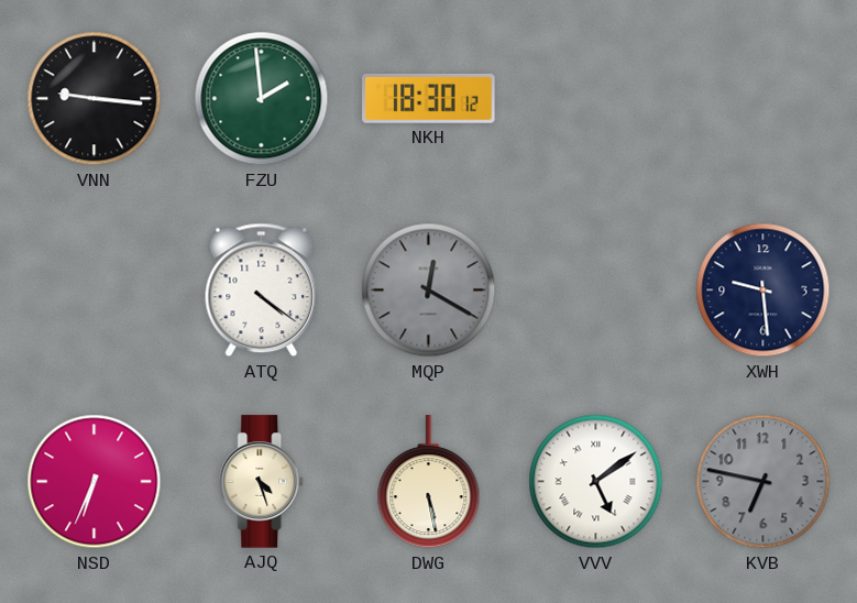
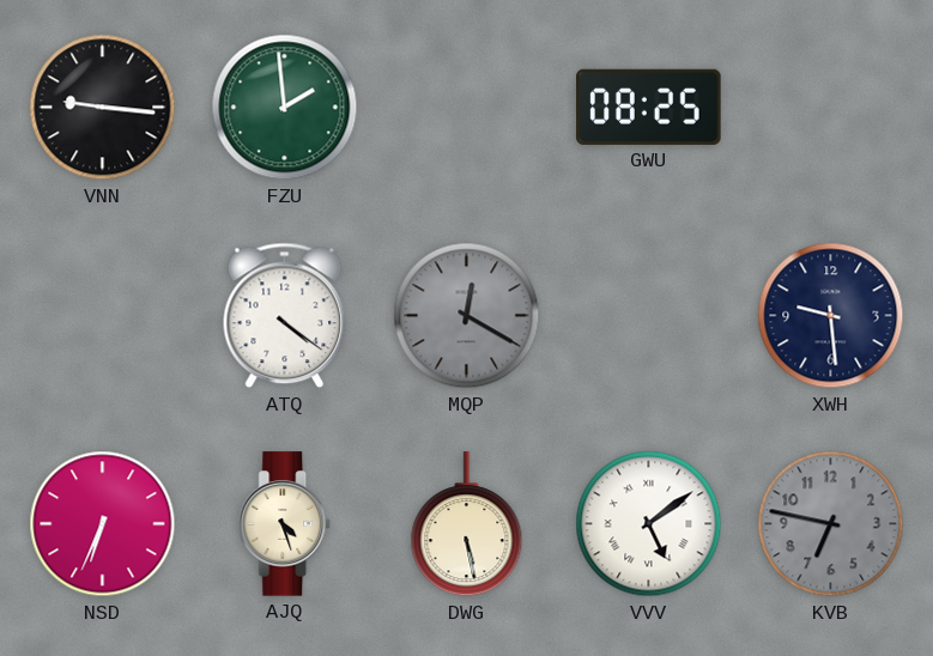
NKH: 18:30 -> none
GWU: none -> 08:25
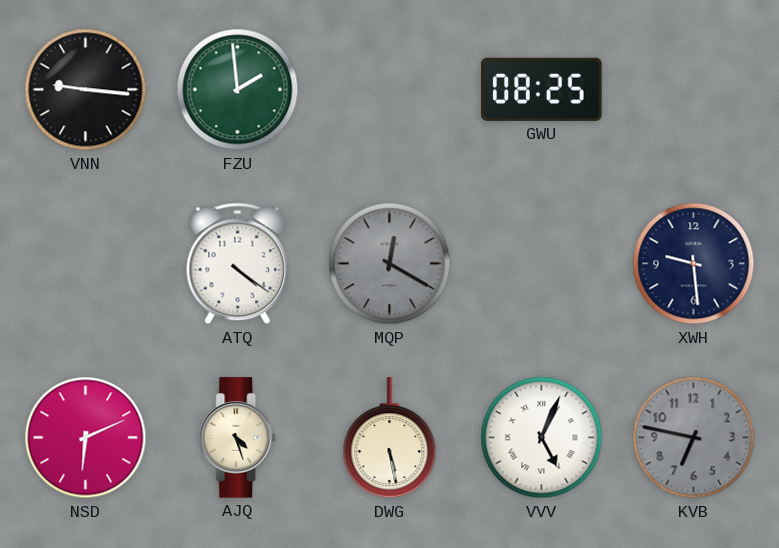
NSD: 6:34 -> 6:11
VVV: 5:09 -> 5:04
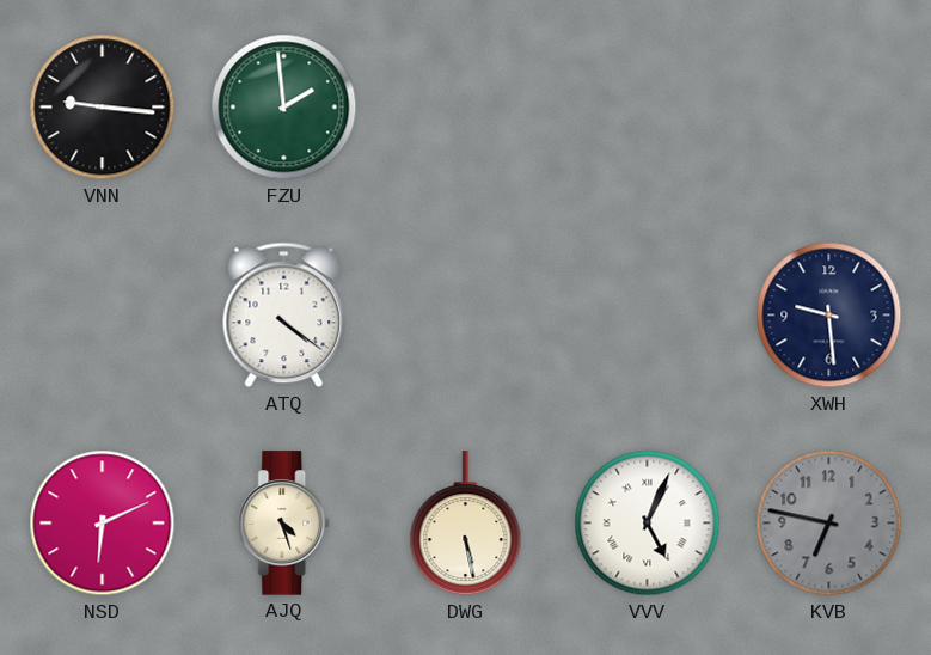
GWU: 08:25 -> none
MQP: 12:20 -> none
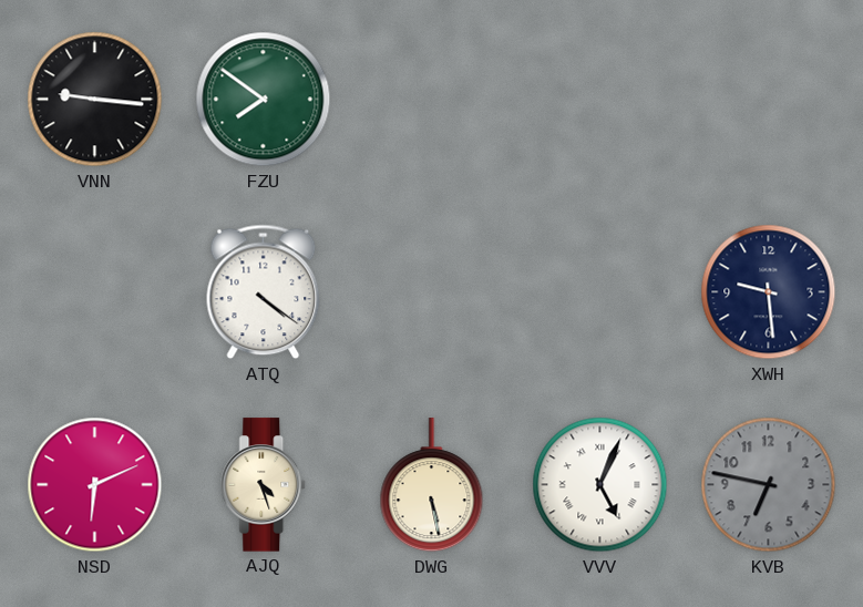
FZU: 1:59 -> 7:51
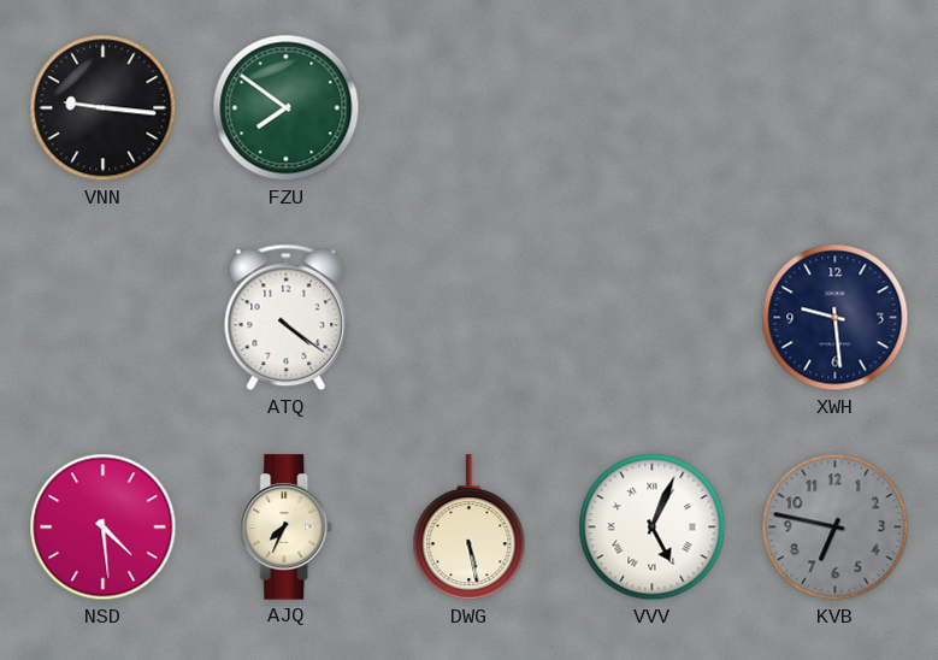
NSD: 6:11 -> 4:29
AJQ: 4:27 -> 7:34
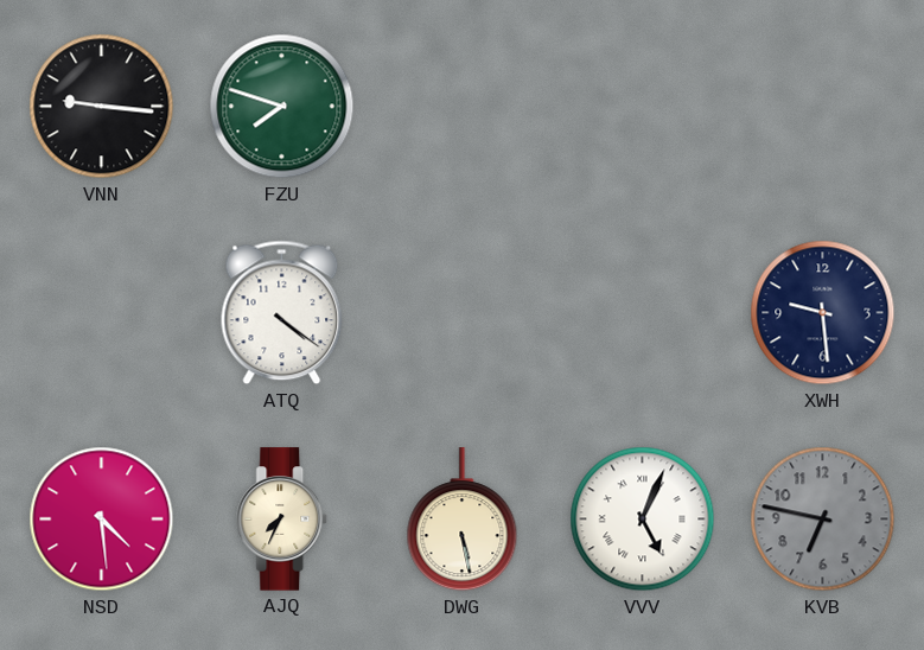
FZU: 7:51 -> 7:48
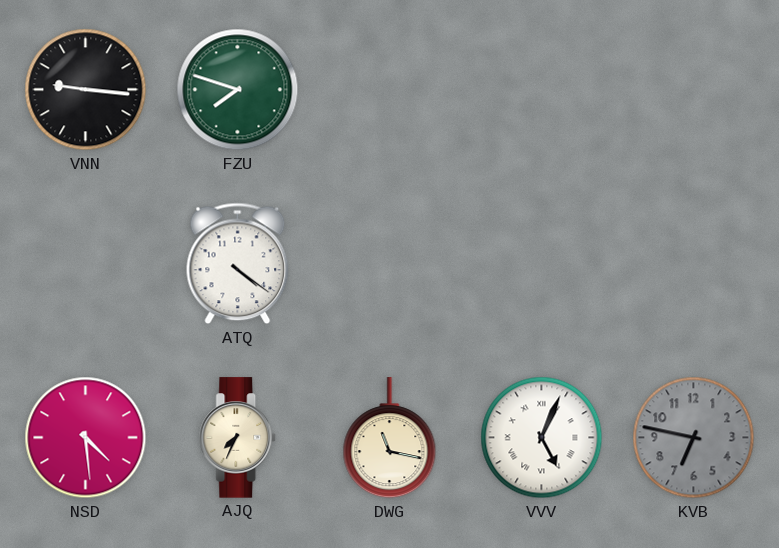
XWH: 9:29 -> none
DWG: 5:28 -> 11:17
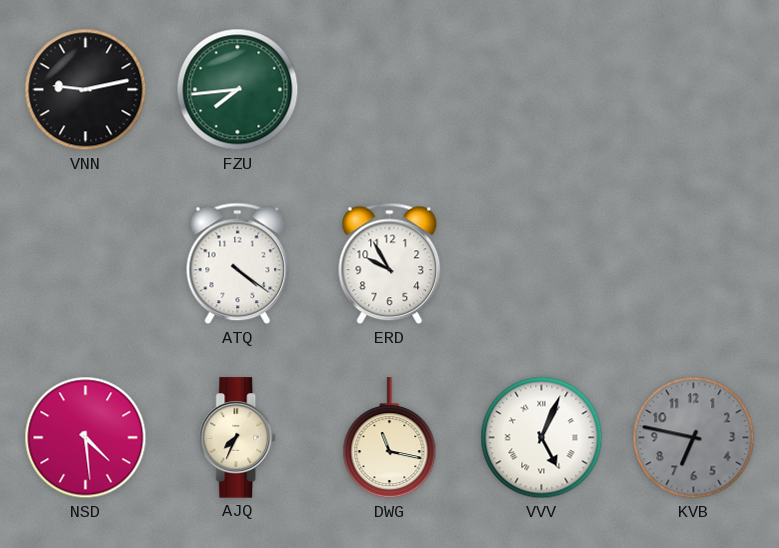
VNN: 9:16 -> 9:13
FZU: 7:48 -> 7:44
ERD: none -> 9:55
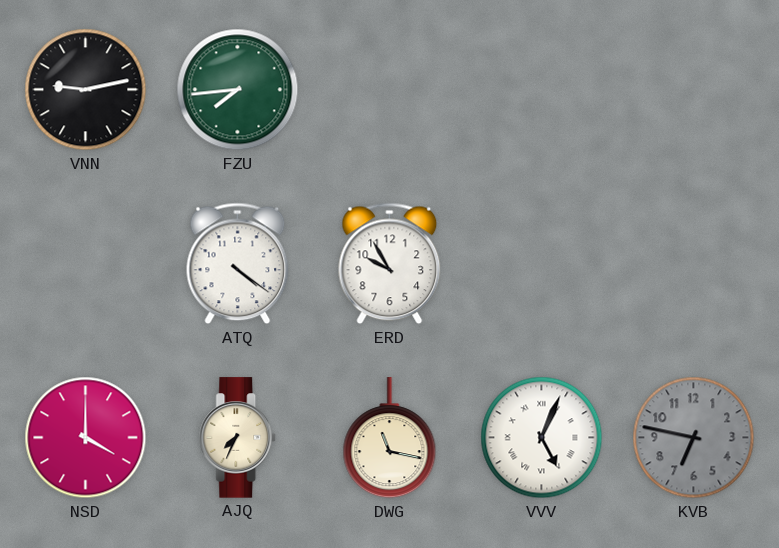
NSD: 4:29 -> 4:00
